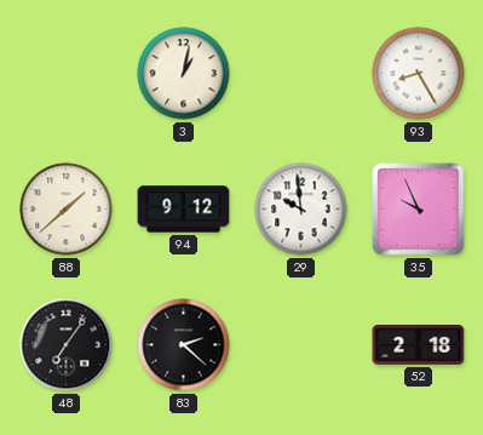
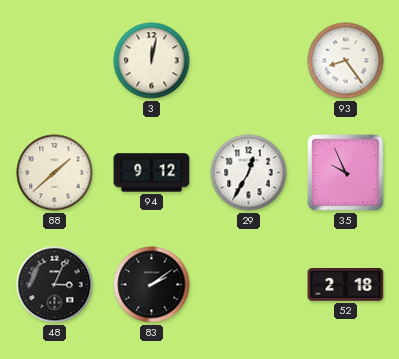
3: 1:02 -> 12:02
93: 8:25 -> 8:24
29: 9:59 -> 12:35
48: 7:06 -> 3:04
83: 2:22 -> 2:09
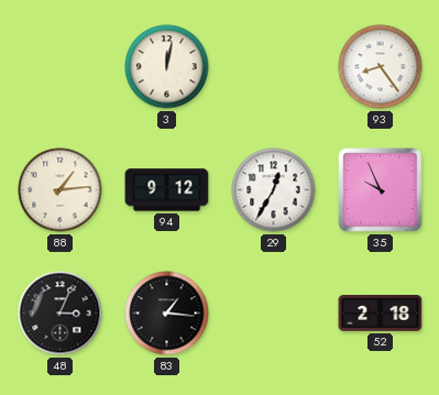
88: 1:38 -> 1:14
83: 2:09 -> 1:16
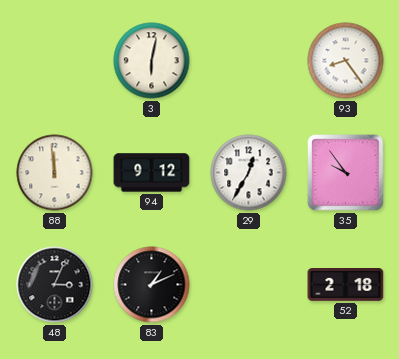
3: 12:02 -> 6:02
88: 1:14 -> 11:59
35: 9:56 -> 9:54
83: 1:16 -> 1:11
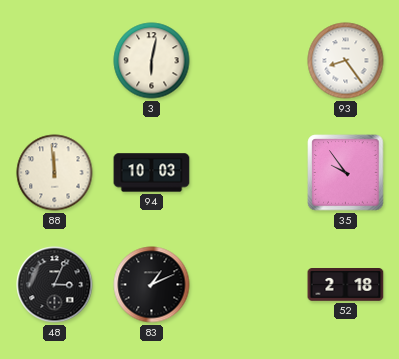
94: 9:12 -> 10:03
29: 12:35 -> none
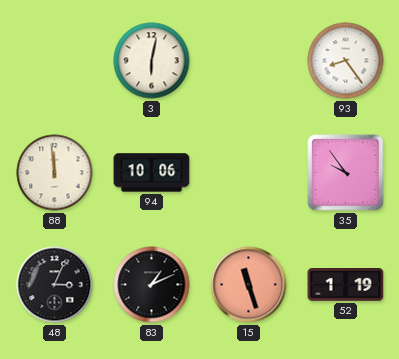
94: 10:03 -> 10:06
15: none -> 11:27
52: 2:18 -> 1:19
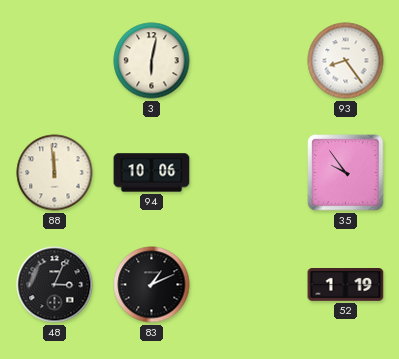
15: 11:27 -> none
